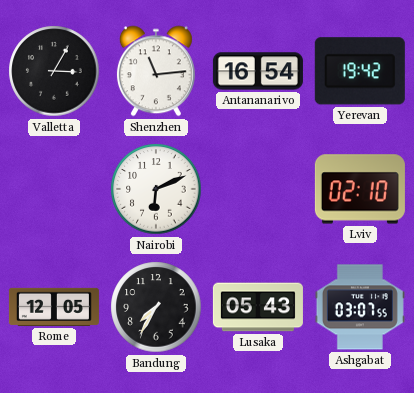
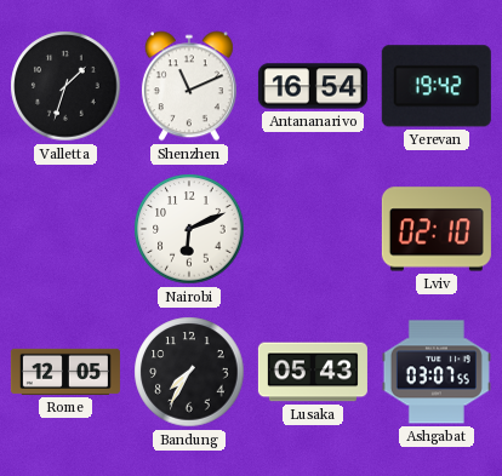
Valletta: 3:05 -> 1:33
Shenzhen: 11:14 -> 11:11
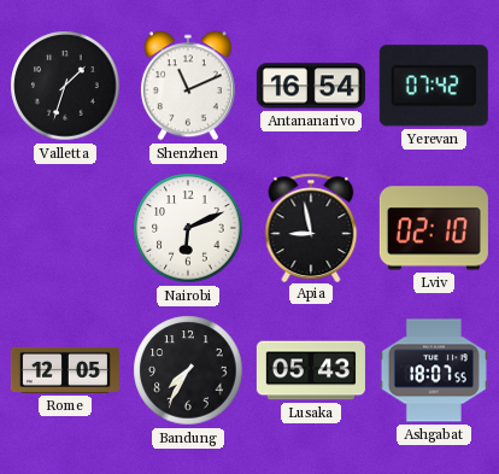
Yerevan: 19:42 -> 07:42
Apia: none -> 8:58
Ashgabat: 03:07 -> 18:07
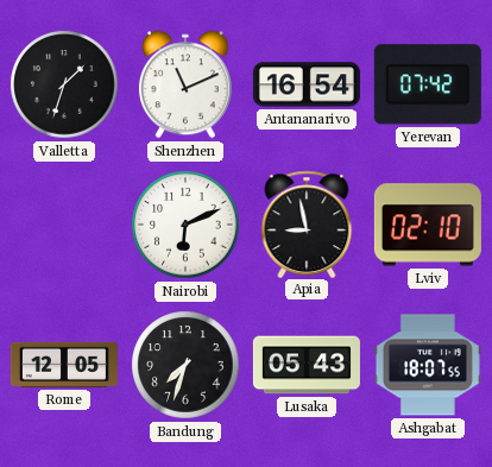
Bandung: 7:35 -> 7:33
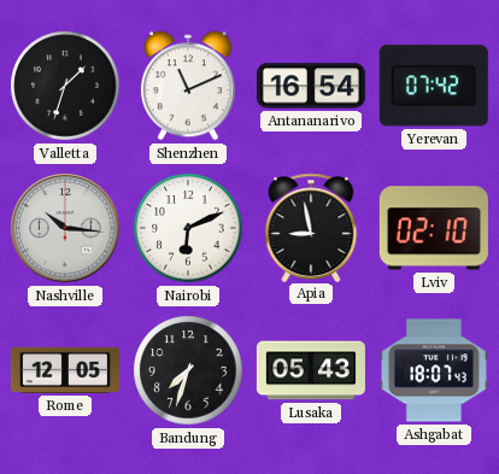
Nashville: none -> 10:16
Ashgabat: 18:07:55 -> 18:07:43
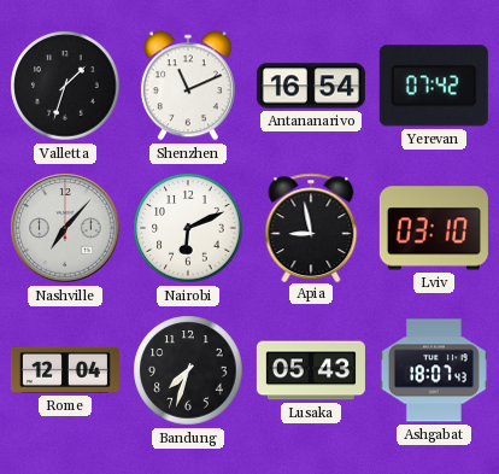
Nashville: 10:16 -> 7:07
Lviv: 02:10 -> 03:10
Rome: 12:05 -> 12:04
